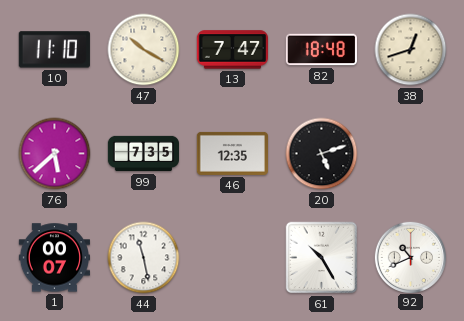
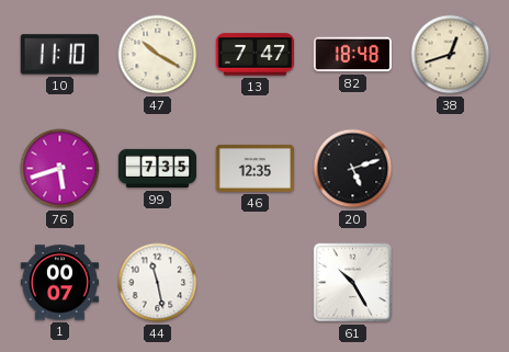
76: 5:38 -> 5:42
92: 10:41 -> none
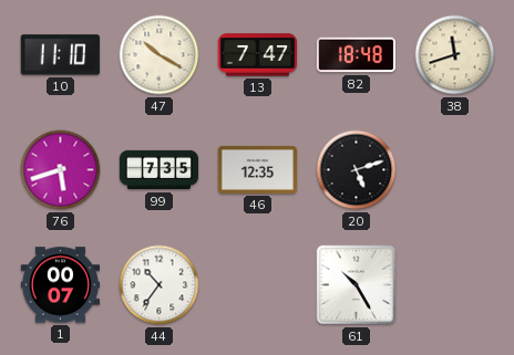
38: 12:42 -> 11:42
44: 11:28 -> 10:36
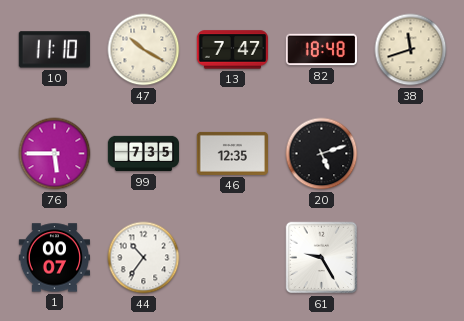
76: 5:42 -> 5:45
61: 10:25 -> 9:25
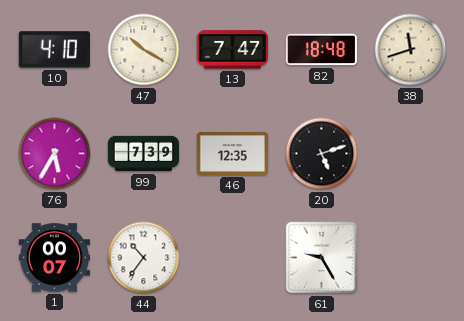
10: 11:10 -> 4:10
76: 5:45 -> 5:35
99: 7:35 -> 7:39
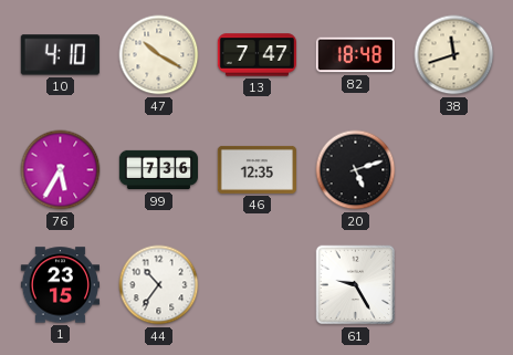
99: 7:39 -> 7:36
1: 00:07 -> 23:15
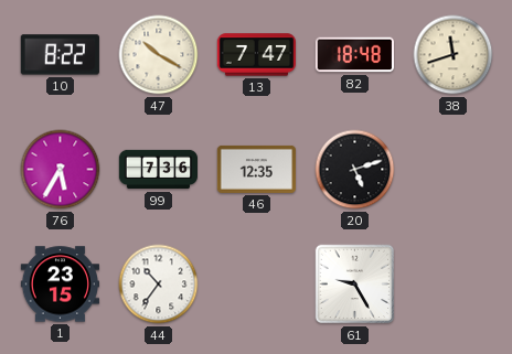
10: 4:10 -> 8:22
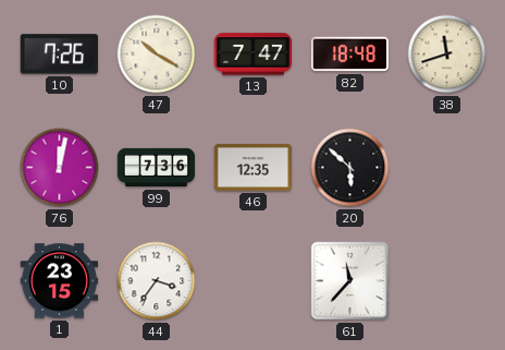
10: 8:22 -> 7:26
76: 5:35 -> 12:02
20: 5:12 -> 5:52
44: 10:36 -> 3:36
61: 9:25 -> 11:37
